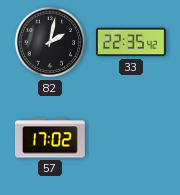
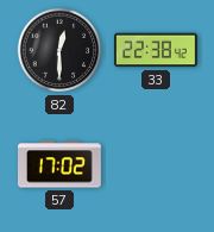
82: 2:02 -> 12:30
33: 22:35 -> 22:38
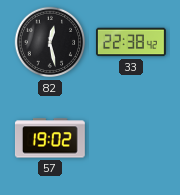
82: 12:30 -> 12:28
57: 17:02 -> 19:02
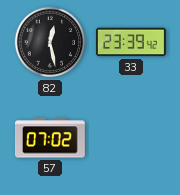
33: 22:38 -> 23:39
57: 19:02 -> 07:02
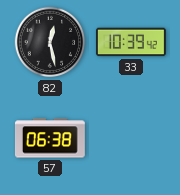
33: 23:39 -> 10:39
57: 07:02 -> 06:38
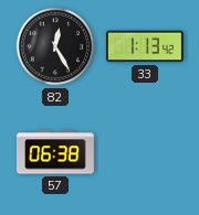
82: 12:28 -> 12:25
33: 10:39 -> 1:13
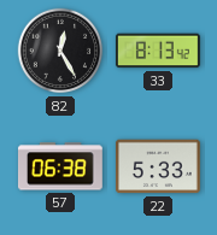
33: 1:13 -> 8:13
22: none -> 5:33
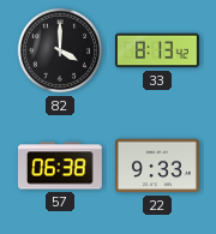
82: 12:25 -> 4:00
22: 5:33 -> 9:33
